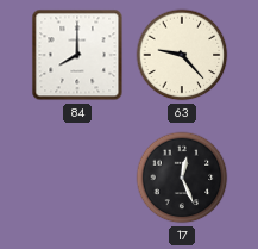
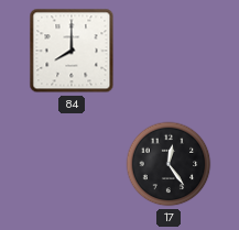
63: 9:23 -> none
17: 12:26 -> 12:24
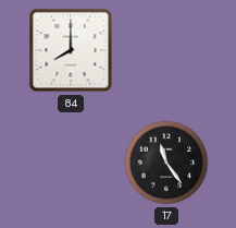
17: 12:24 -> 11:24
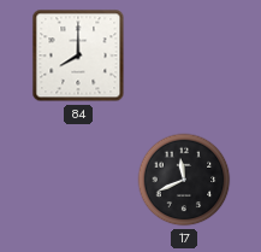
17: 11:24 -> 11:41
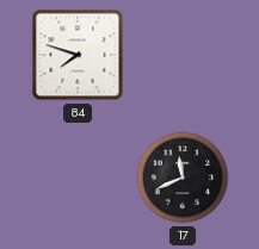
84: 8:00 -> 7:48
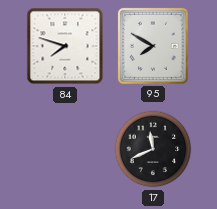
95: none -> 7:50
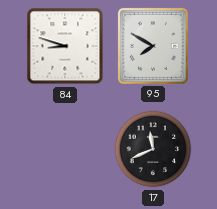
84: 7:48 -> 8:48
